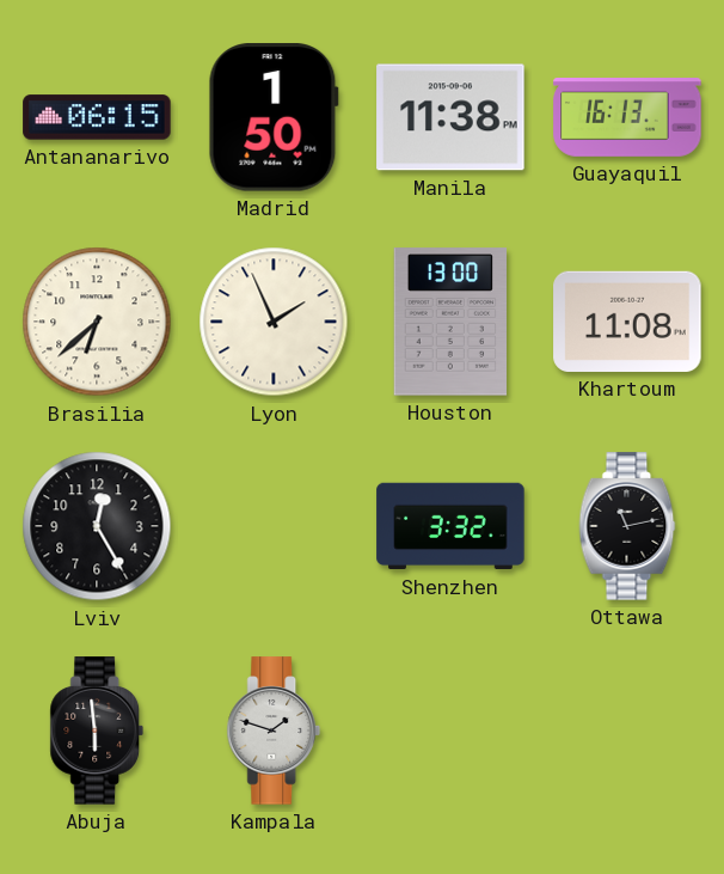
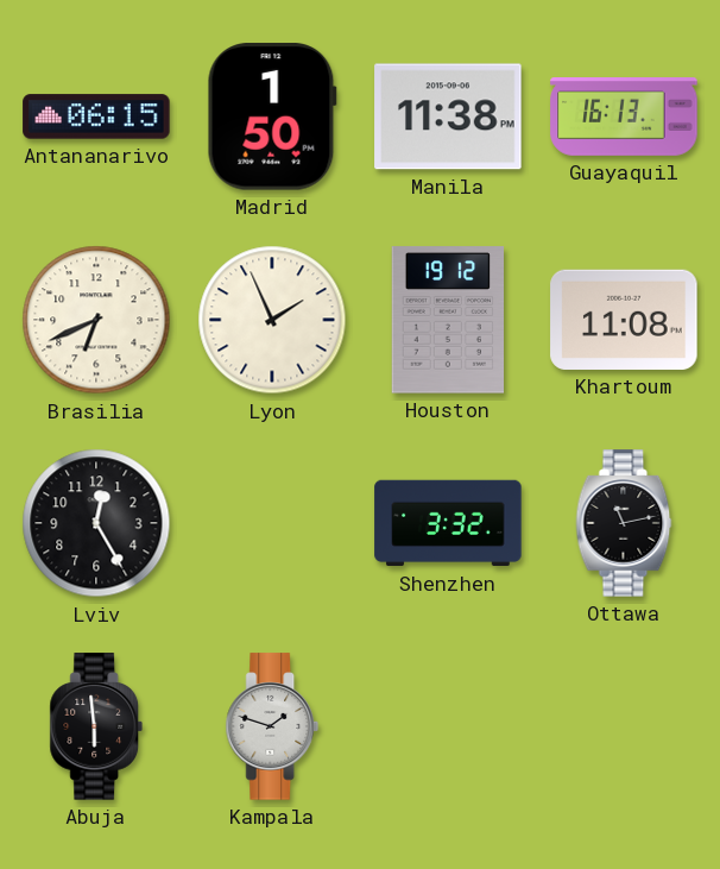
Brasilia: 6:38 -> 6:41
Houston: 13:00 -> 19:12
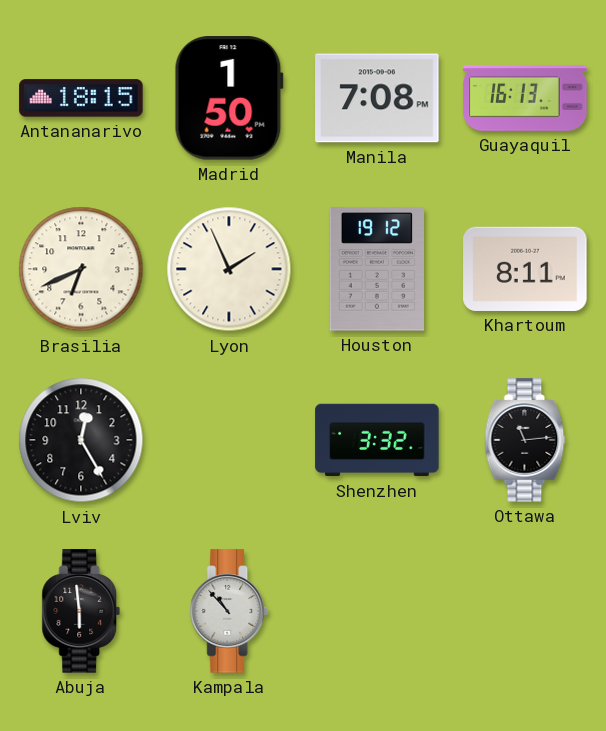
Antananarivo: 06:15 -> 18:15
Manila: 11:38 -> 7:08
Khartoum: 11:08 -> 8:11
Ottawa: 11:13 -> 11:14
Kampala: 1:48 -> 10:53
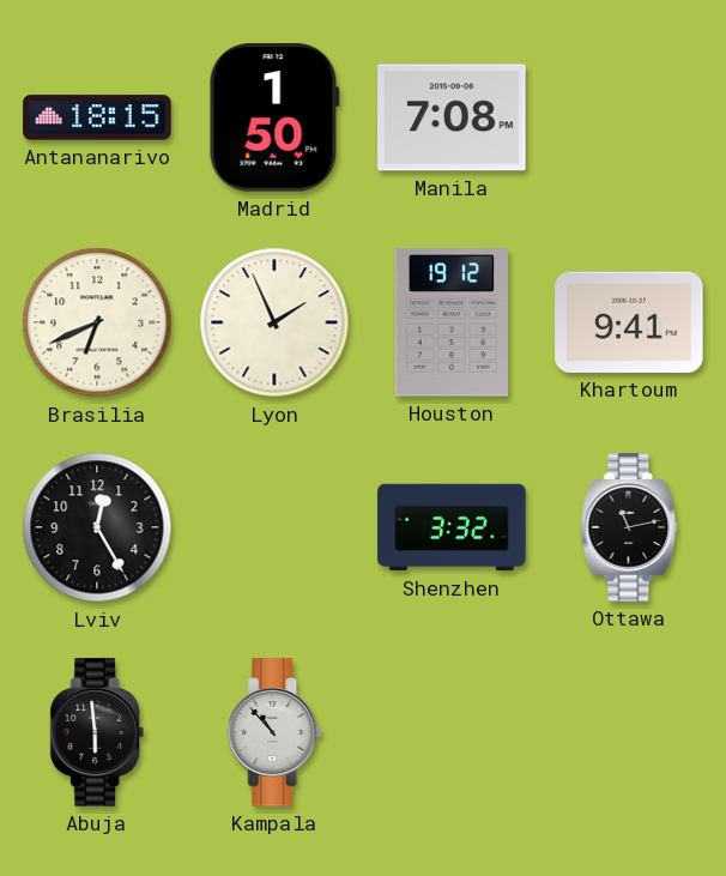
Guayaquil: 16:13 -> none
Khartoum: 8:11 -> 9:41
Ottawa: 11:14 -> 11:13
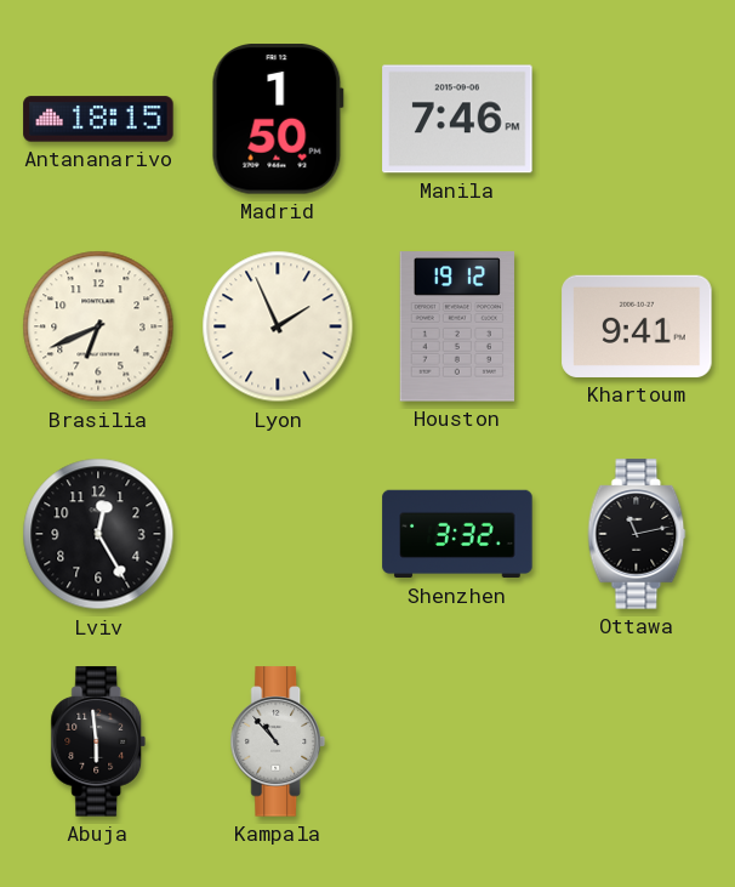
Manila: 7:08 -> 7:46
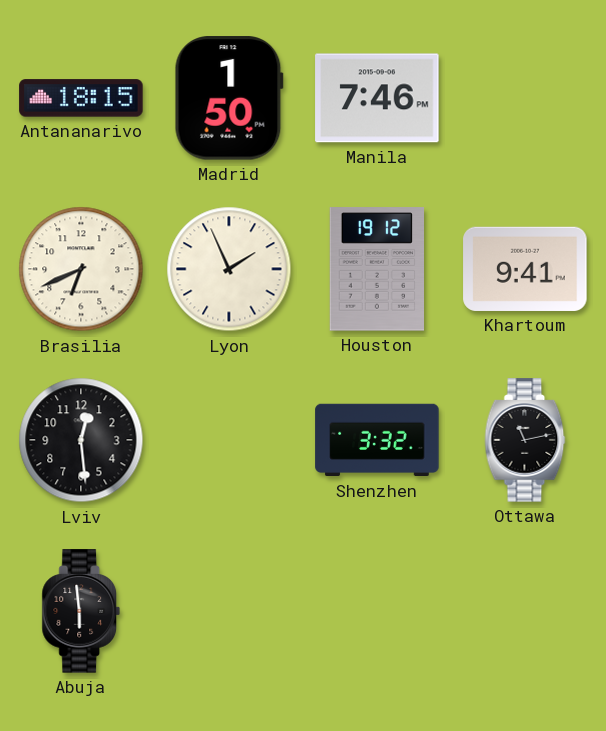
Lviv: 12:25 -> 12:29
Kampala: 10:53 -> none
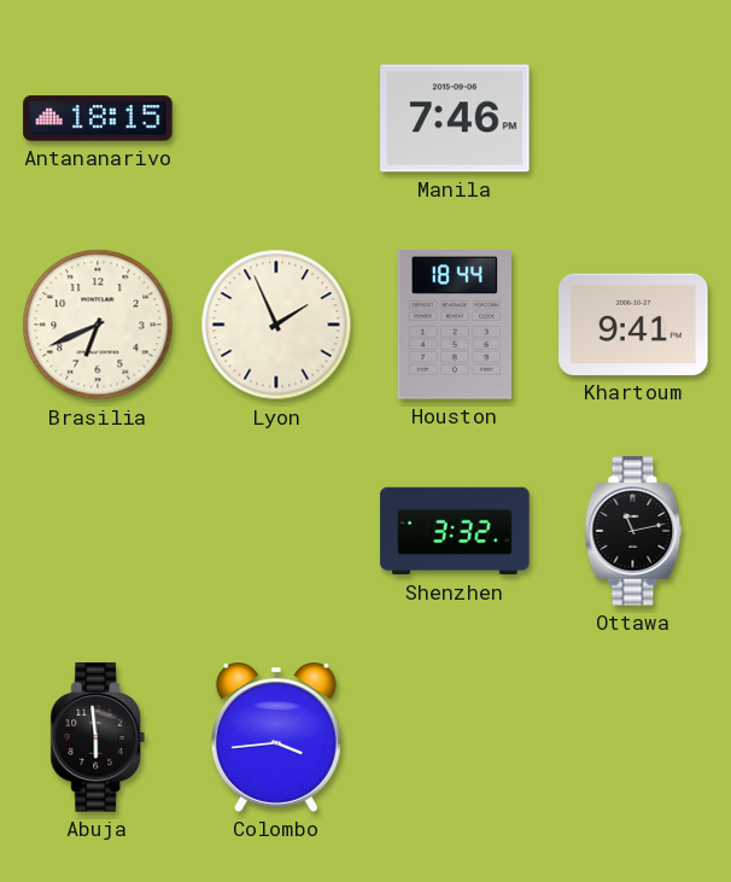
Madrid: 1:50 -> none
Houston: 19:12 -> 18:44
Lviv: 12:29 -> none
Colombo: none -> 3:44
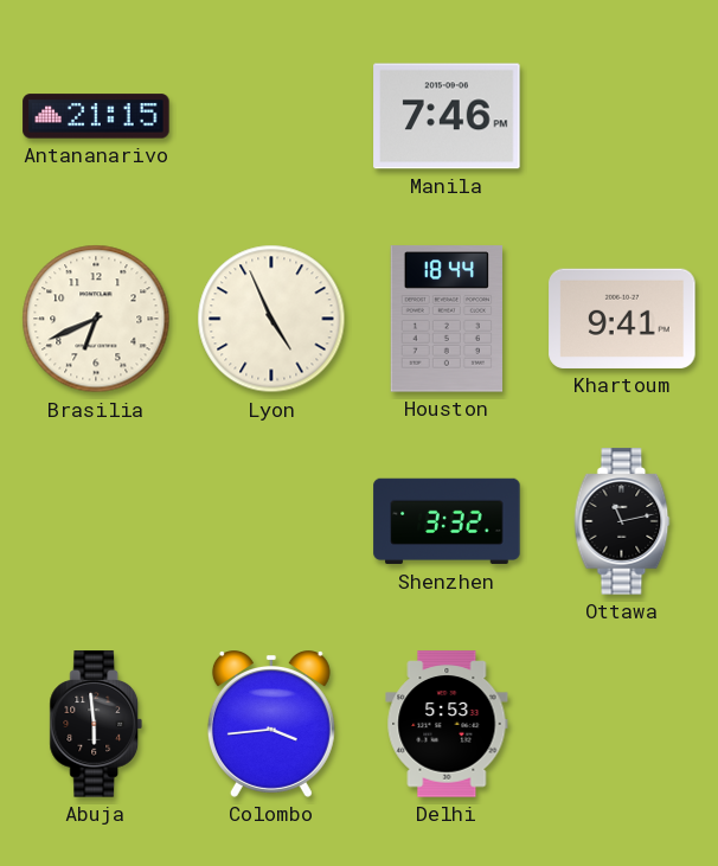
Antananarivo: 18:15 -> 21:15
Lyon: 1:56 -> 4:56
Delhi: none -> 5:53
